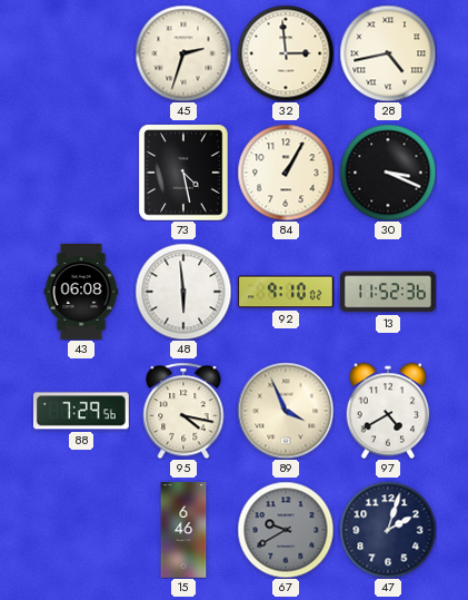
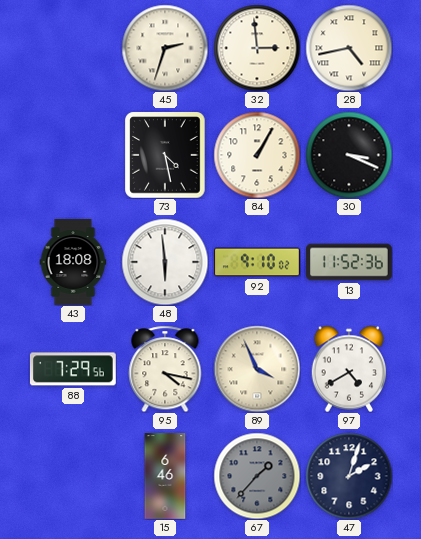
43: 06:08 -> 18:08
67: 9:40 -> 1:37
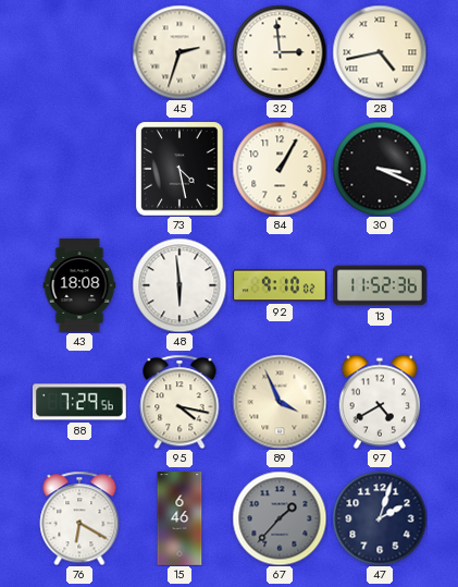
76: none -> 6:20
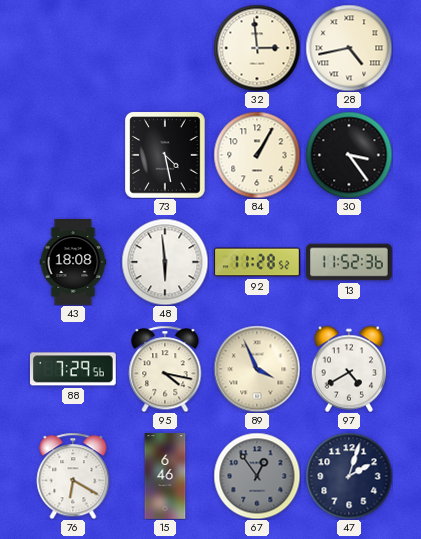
45: 2:33 -> none
30: 3:19 -> 3:24
92: 9:10 -> 11:28
67: 1:37 -> 12:54
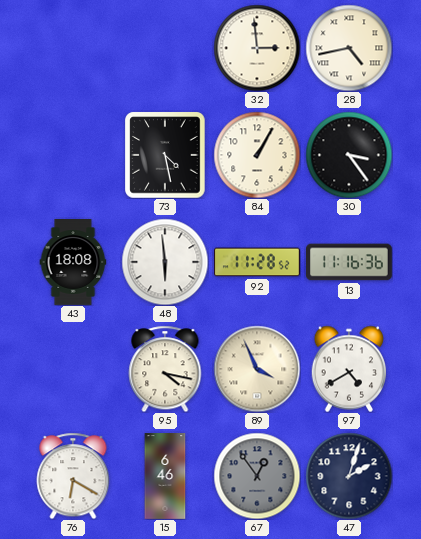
13: 11:52 -> 11:16
88: 7:29 -> none
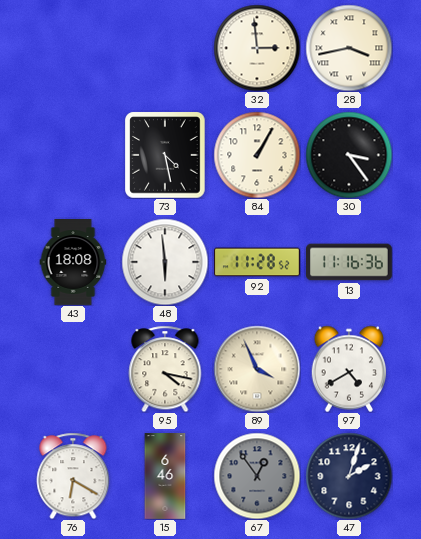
28: 4:43 -> 3:43
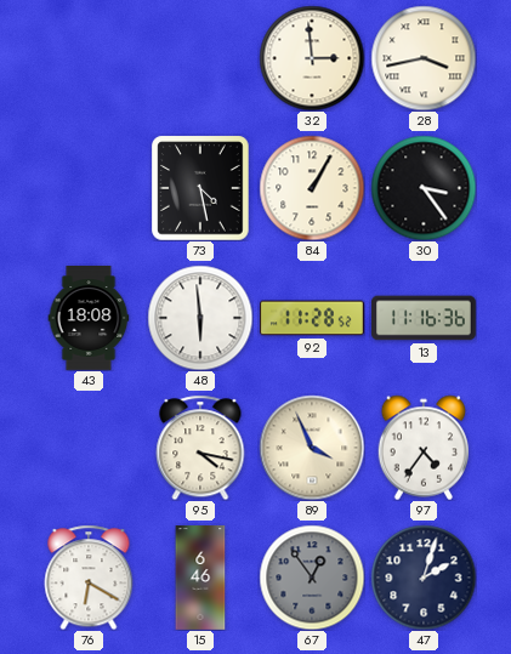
97: 4:40 -> 4:36
